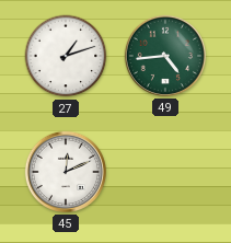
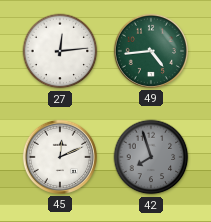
27: 1:12 -> 12:14
42: none -> 7:57
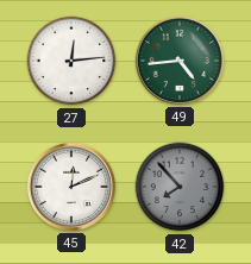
42: 7:57 -> 7:53
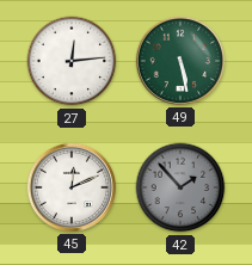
49: 4:44 -> 5:28
42: 7:53 -> 1:53
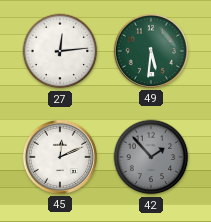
49: 5:28 -> 5:31
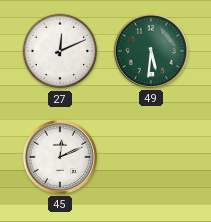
27: 12:14 -> 12:11
42: 1:53 -> none
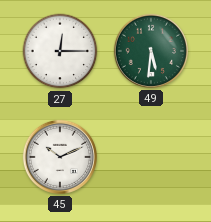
27: 12:11 -> 12:15
45: 12:11 -> 10:11
